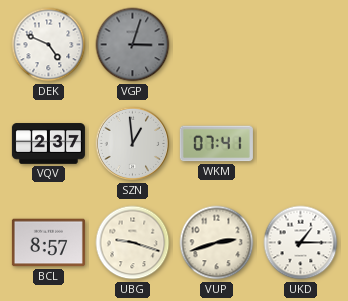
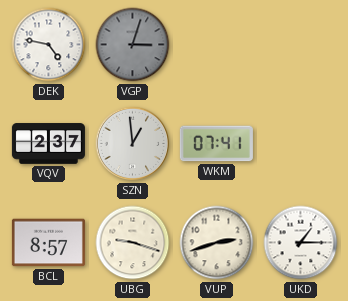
DEK: 4:49 -> 4:47
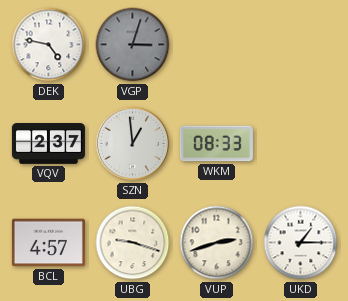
WKM: 07:41 -> 08:33
BCL: 8:57 -> 4:57
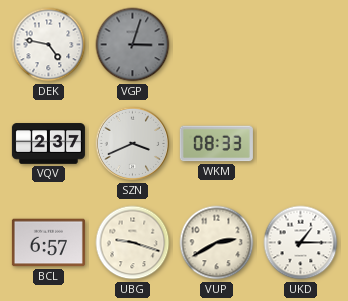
SZN: 12:59 -> 3:41
BCL: 4:57 -> 6:57
VUP: 2:42 -> 2:40
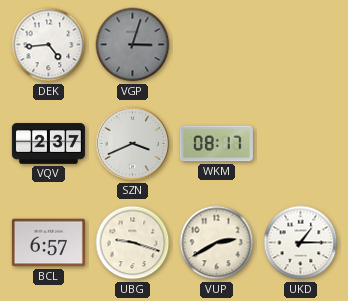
DEK: 4:47 -> 4:44
WKM: 08:33 -> 08:17
